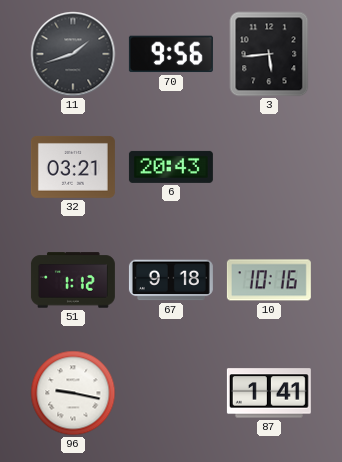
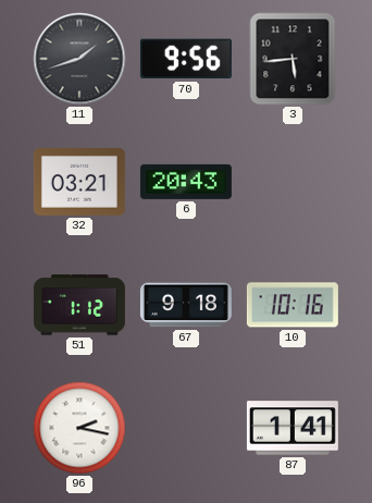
96: 9:17 -> 2:17
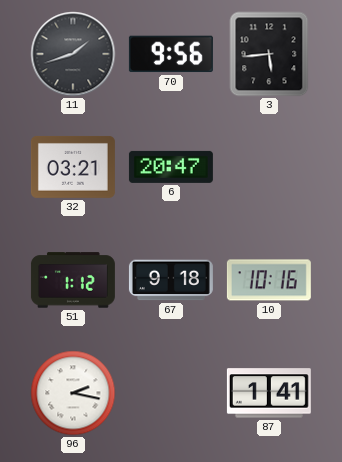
6: 20:43 -> 20:47
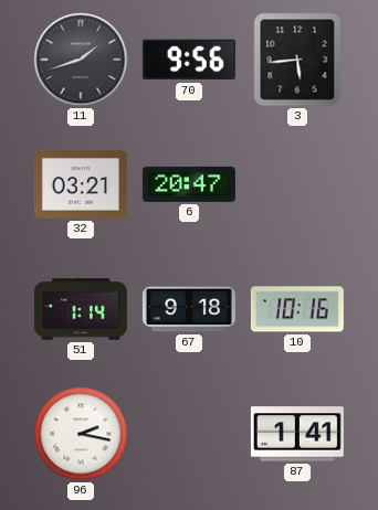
51: 1:12 -> 1:14
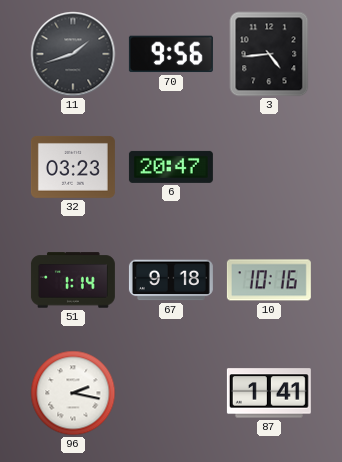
3: 5:44 -> 4:44
32: 03:21 -> 03:23
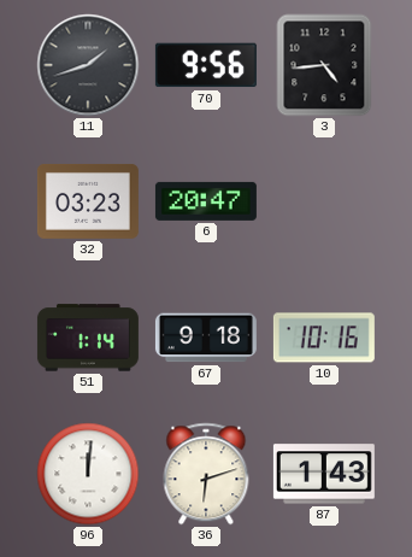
96: 2:17 -> 12:01
36: none -> 6:12
87: 1:41 -> 1:43
